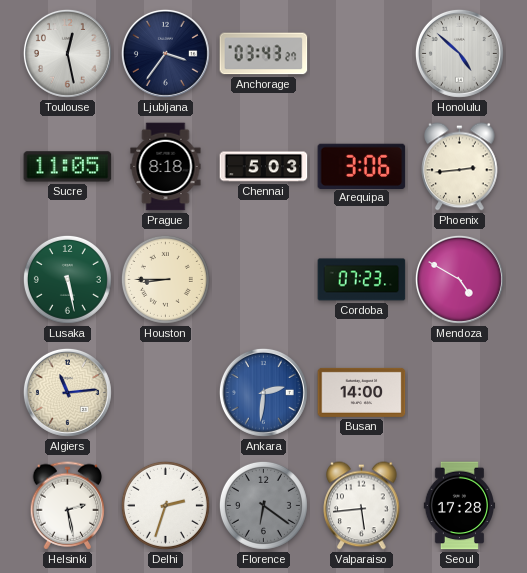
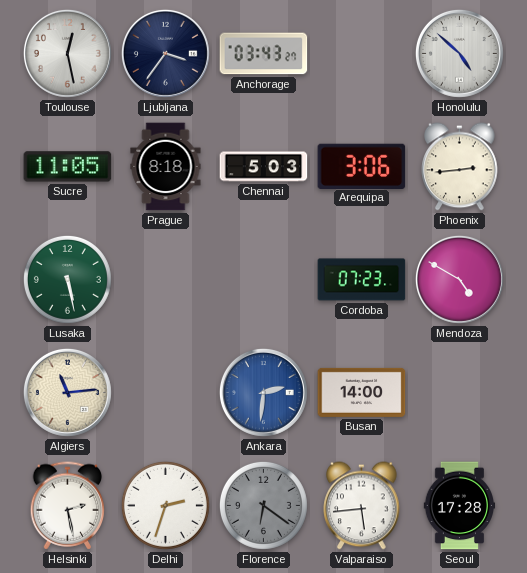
Houston: 8:45 -> none
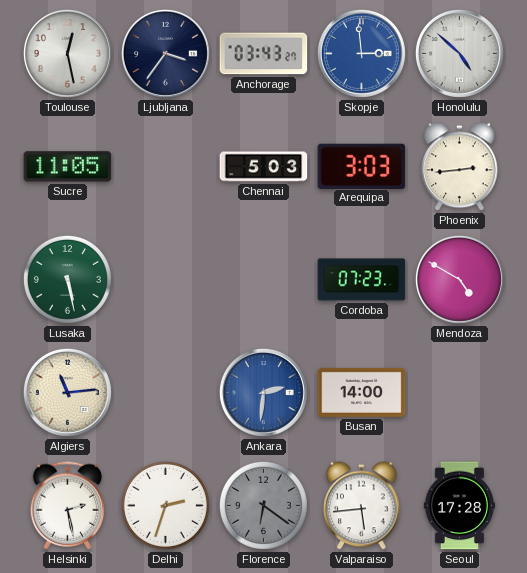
Skopje: none -> 2:59
Prague: 8:18 -> none
Arequipa: 3:06 -> 3:03
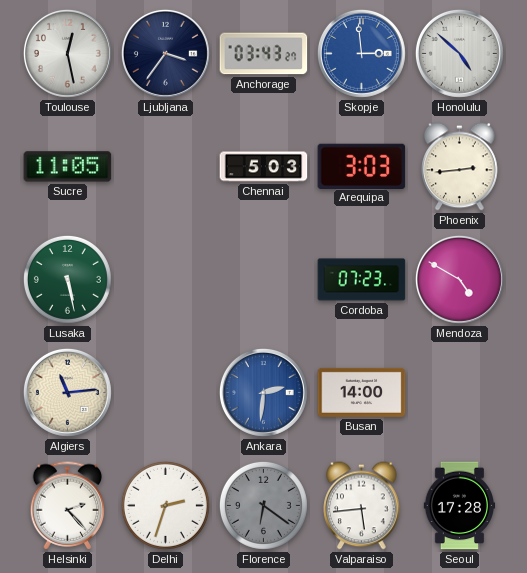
Helsinki: 2:28 -> 2:23
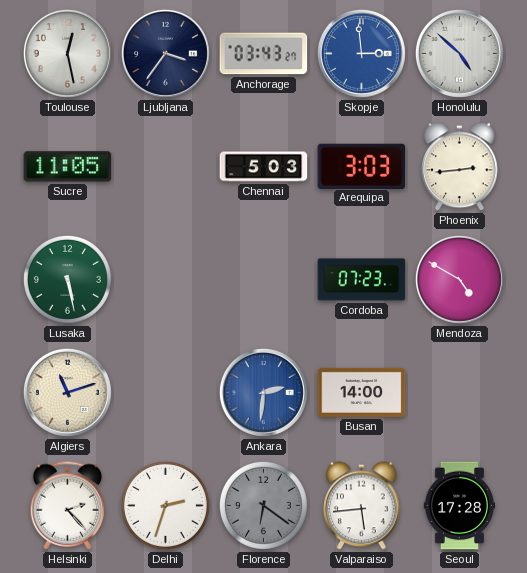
Algiers: 11:14 -> 11:12
